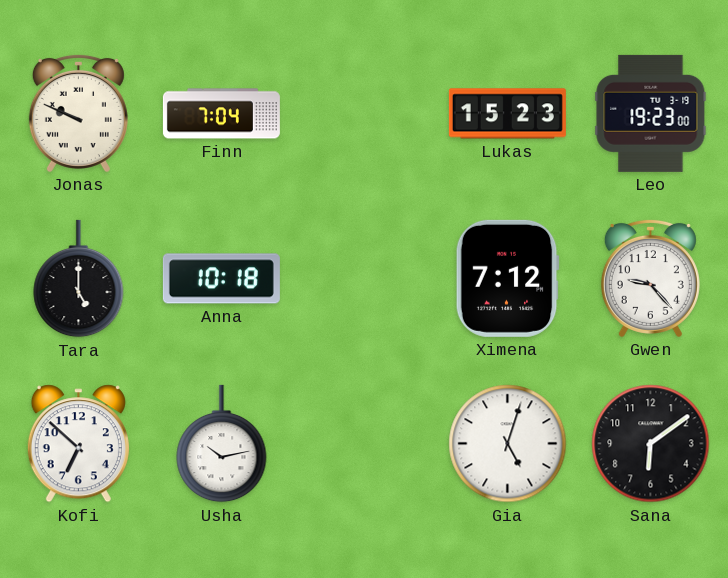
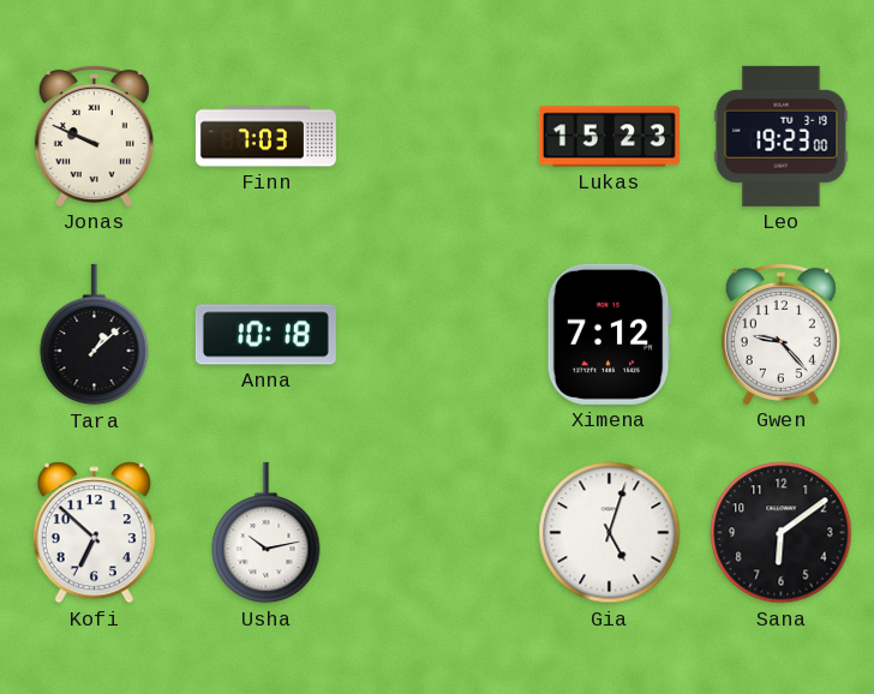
Finn: 7:04 -> 7:03
Tara: 5:00 -> 1:08
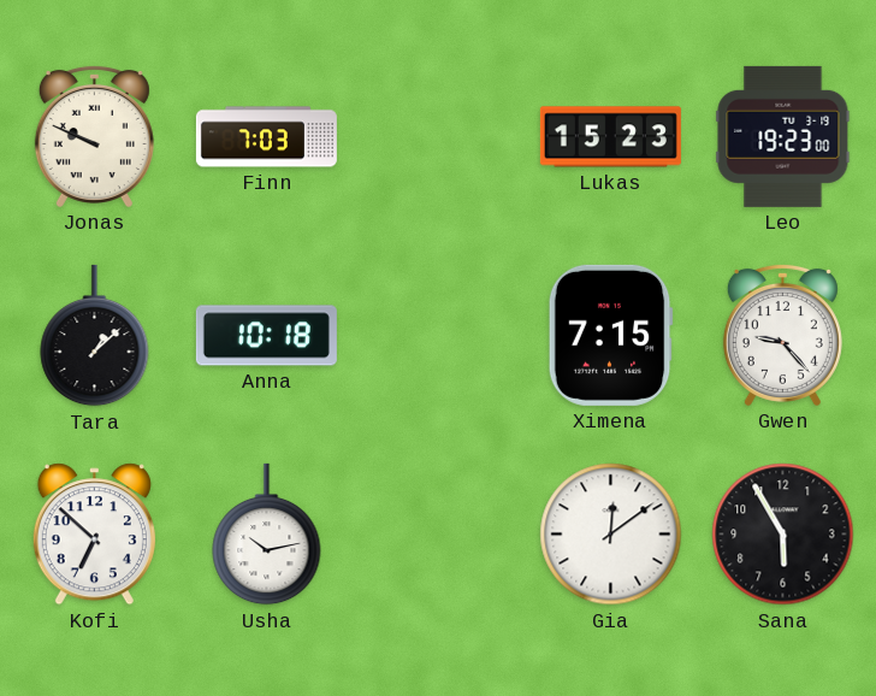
Ximena: 7:12 -> 7:15
Gia: 5:03 -> 12:09
Sana: 6:09 -> 5:55
